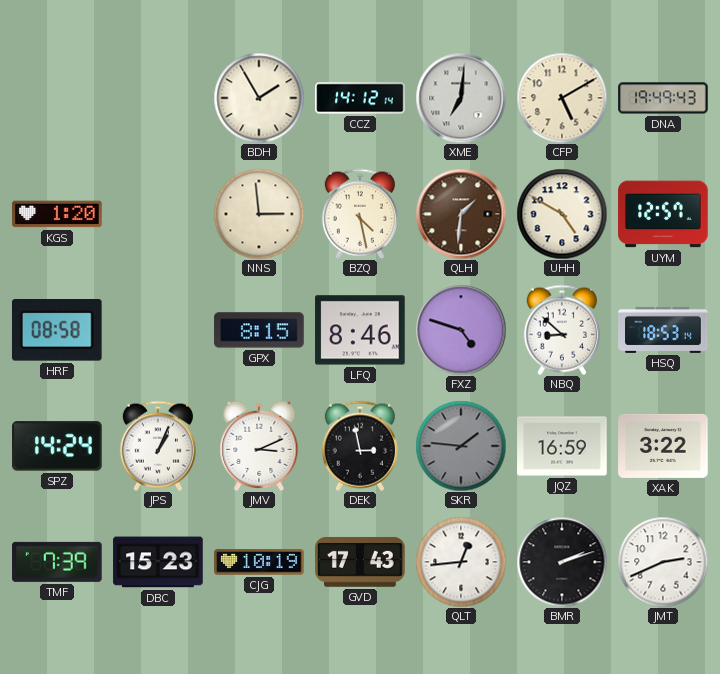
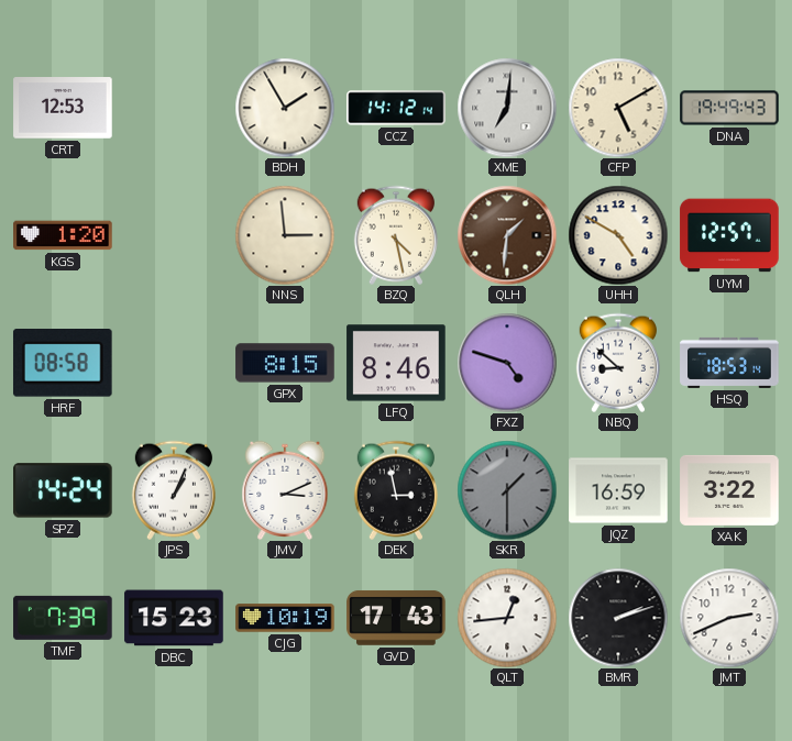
CRT: none -> 12:53
SKR: 1:46 -> 1:30
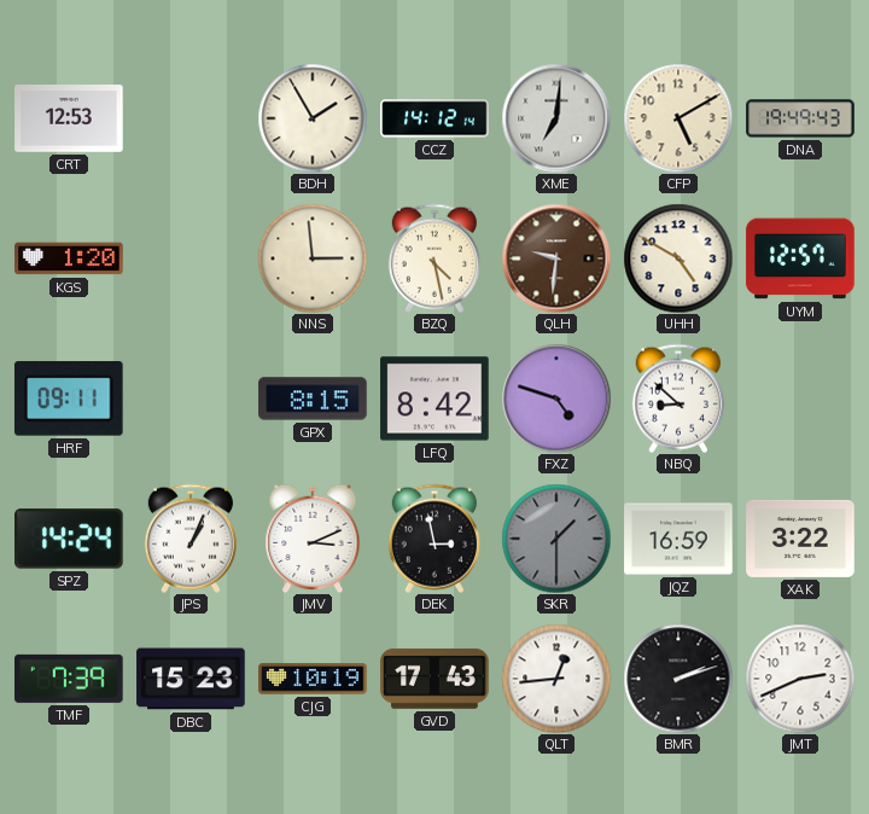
QLH: 1:31 -> 9:31
HRF: 08:58 -> 09:11
LFQ: 8:46 -> 8:42
HSQ: 18:53 -> none
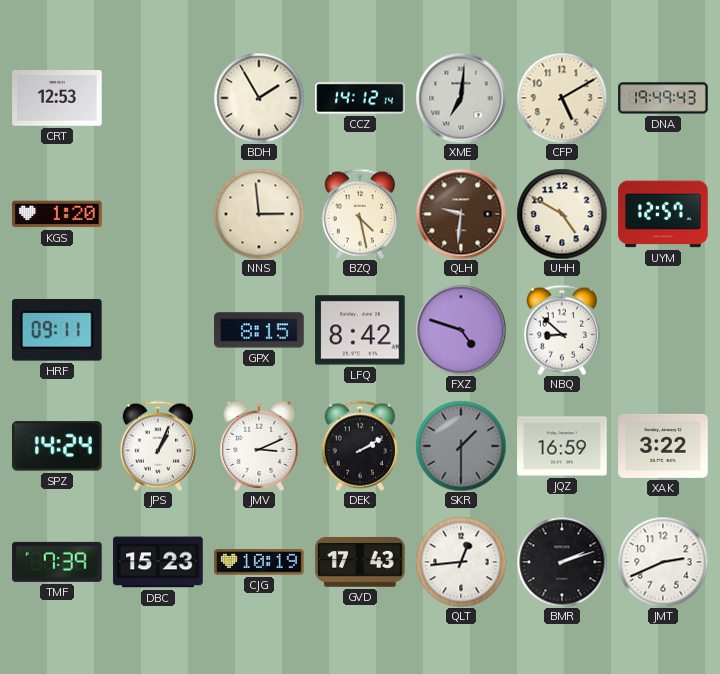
DEK: 2:58 -> 2:10
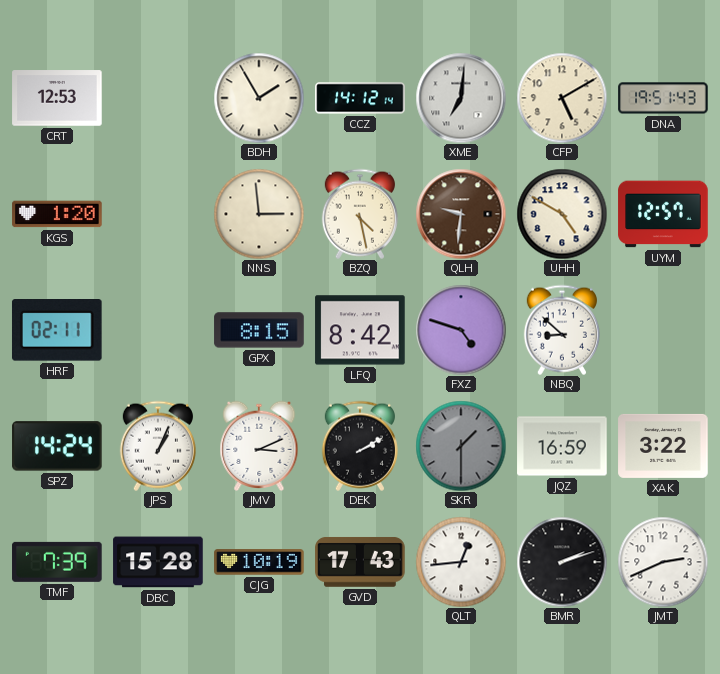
DNA: 19:49 -> 19:51
HRF: 09:11 -> 02:11
DBC: 15:23 -> 15:28
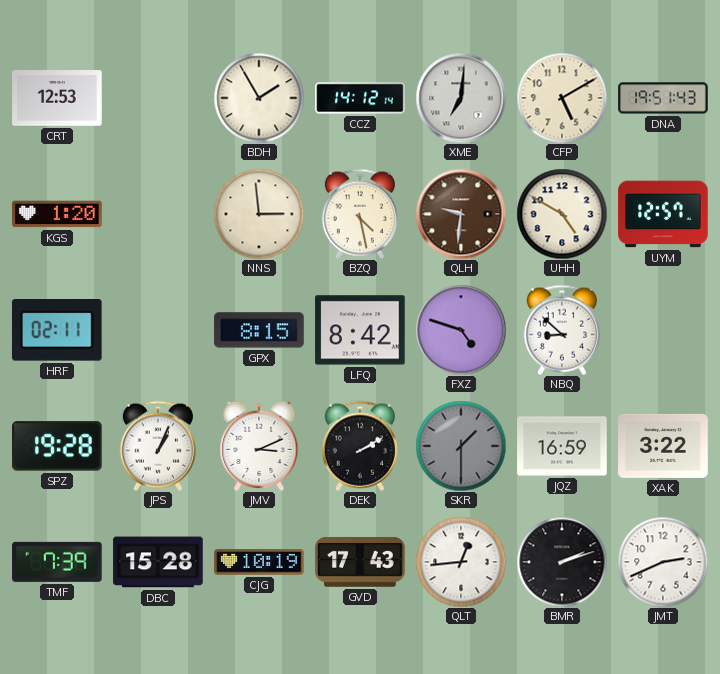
SPZ: 14:24 -> 19:28
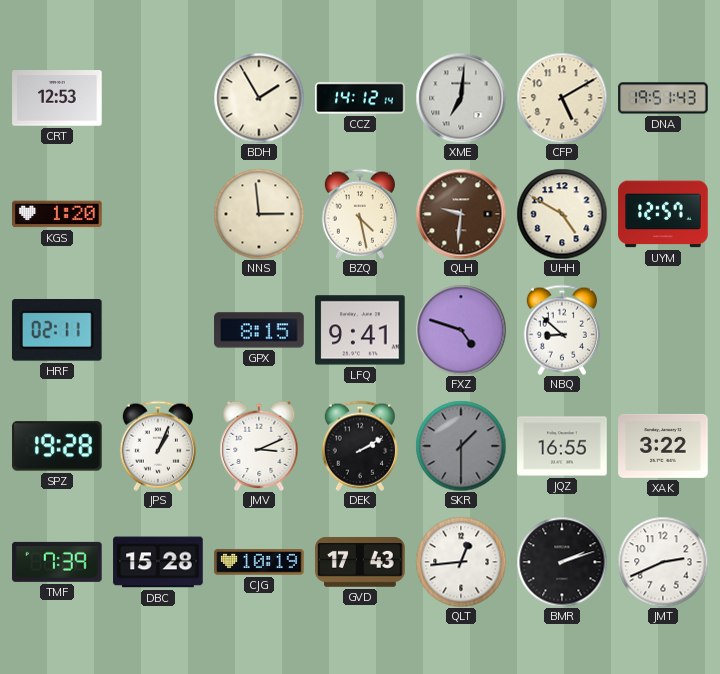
LFQ: 8:42 -> 9:41
JQZ: 16:59 -> 16:55
